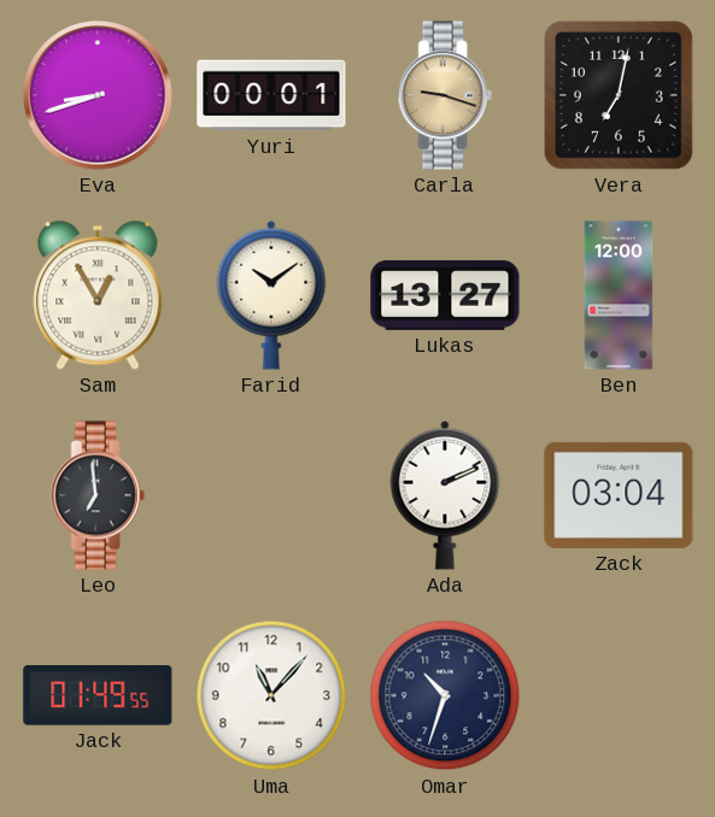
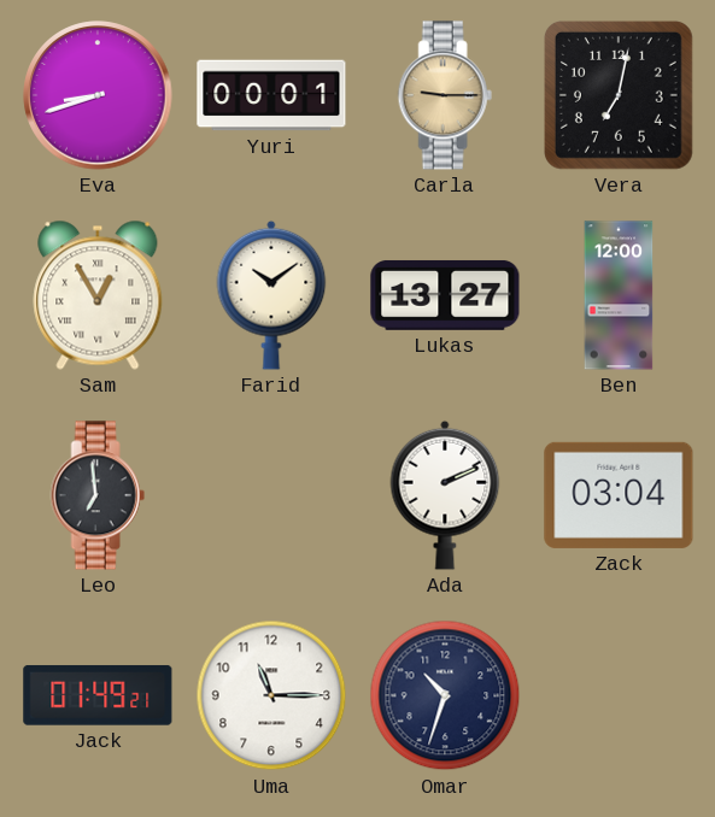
Carla: 9:18 -> 9:15
Jack: 01:49:55 -> 01:49:21
Uma: 11:07 -> 11:15
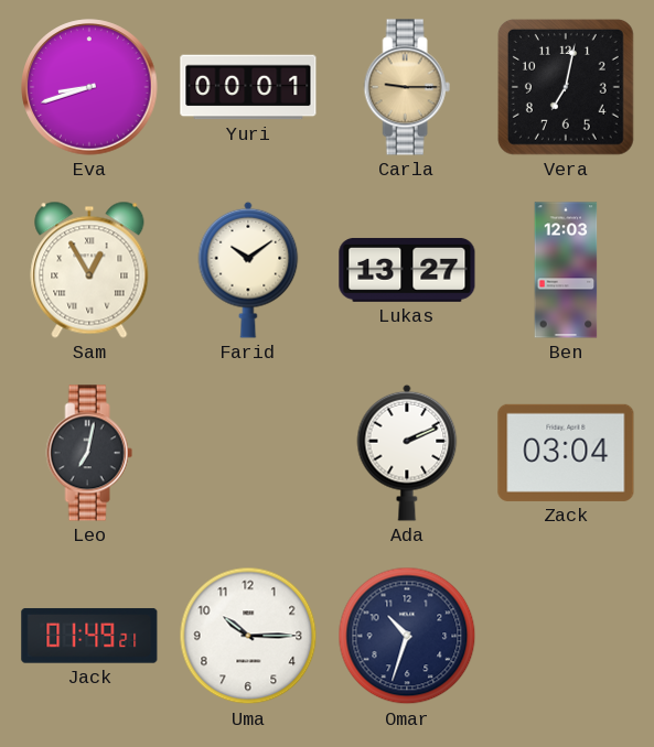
Ben: 12:00 -> 12:03
Leo: 6:59 -> 7:02
Uma: 11:15 -> 10:15
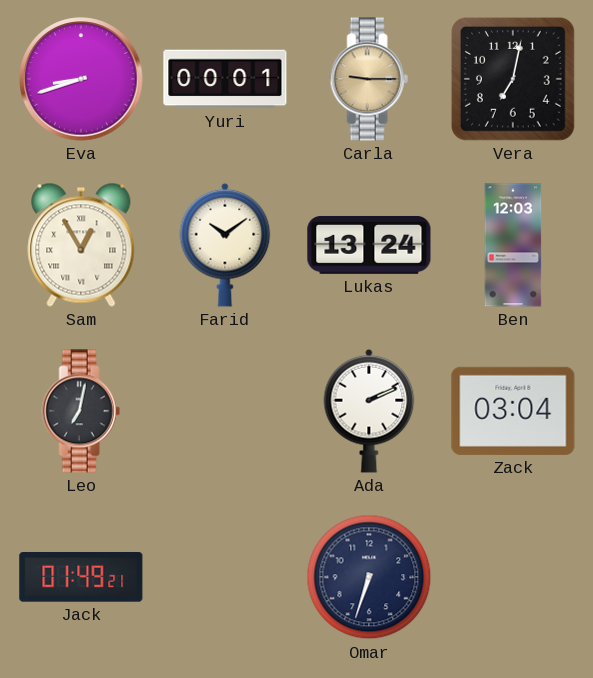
Lukas: 13:27 -> 13:24
Uma: 10:15 -> none
Omar: 10:33 -> 6:33
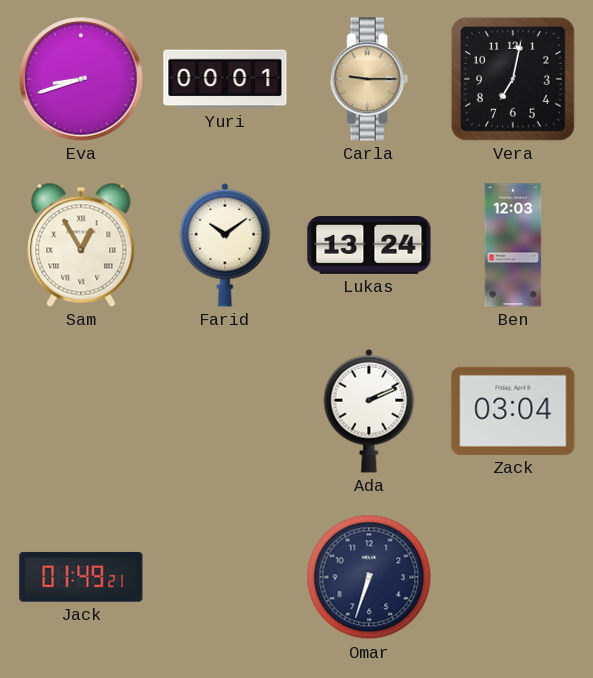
Leo: 7:02 -> none
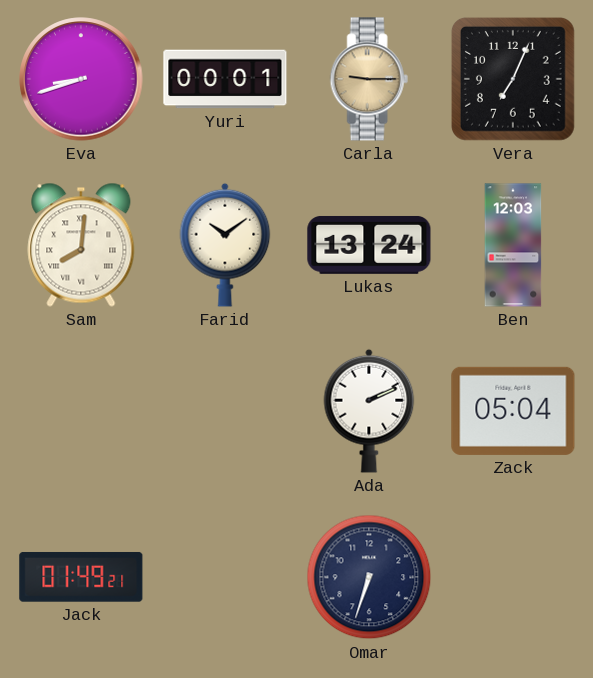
Vera: 7:02 -> 7:04
Sam: 12:55 -> 8:01
Zack: 03:04 -> 05:04
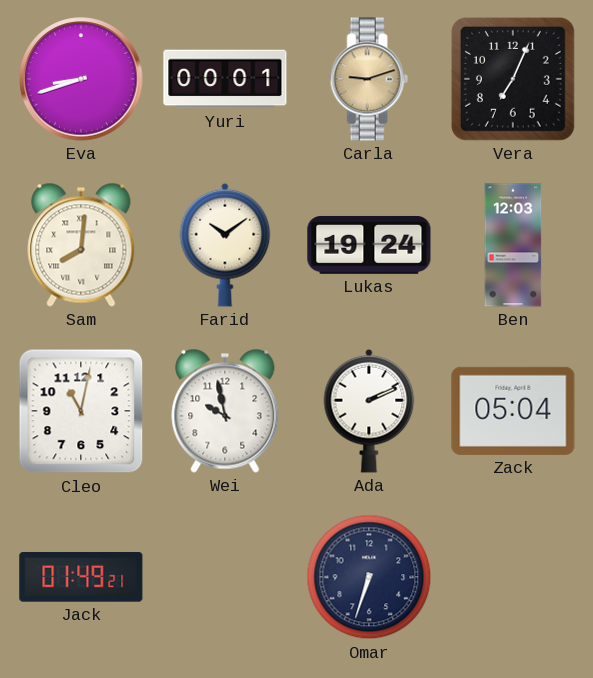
Carla: 9:15 -> 9:12
Lukas: 13:24 -> 19:24
Cleo: none -> 11:02
Wei: none -> 9:58
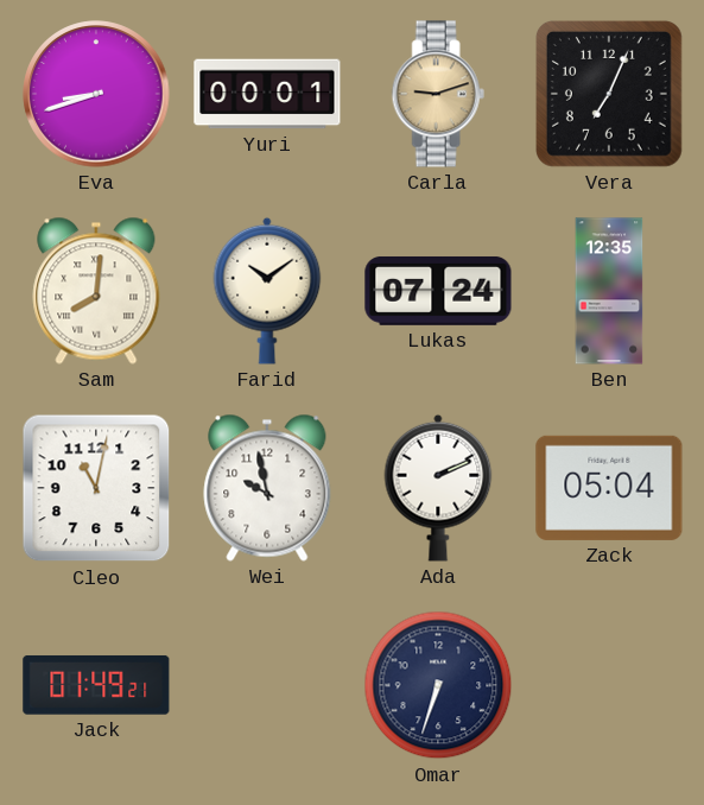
Lukas: 19:24 -> 07:24
Ben: 12:03 -> 12:35
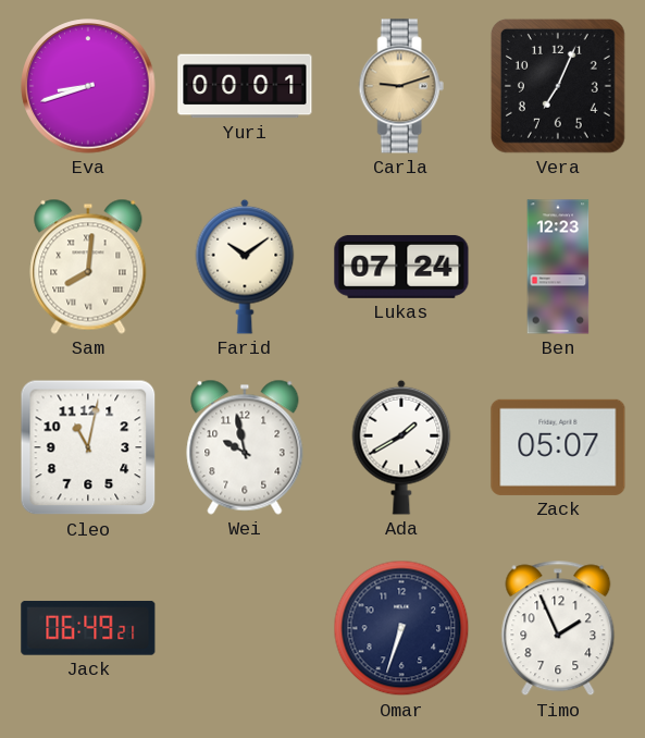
Ben: 12:35 -> 12:23
Ada: 2:11 -> 1:40
Zack: 05:04 -> 05:07
Jack: 01:49 -> 06:49
Timo: none -> 1:56
